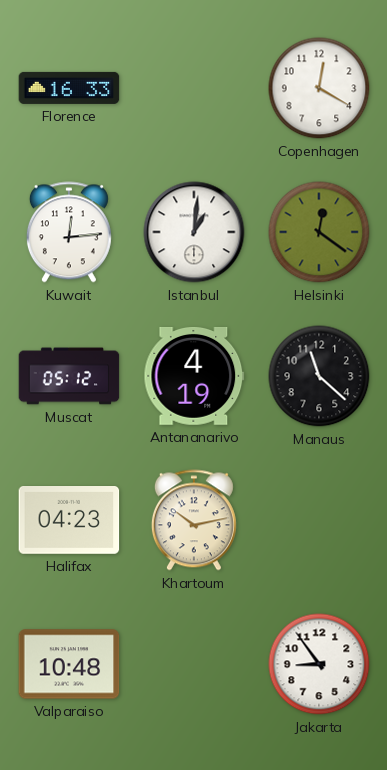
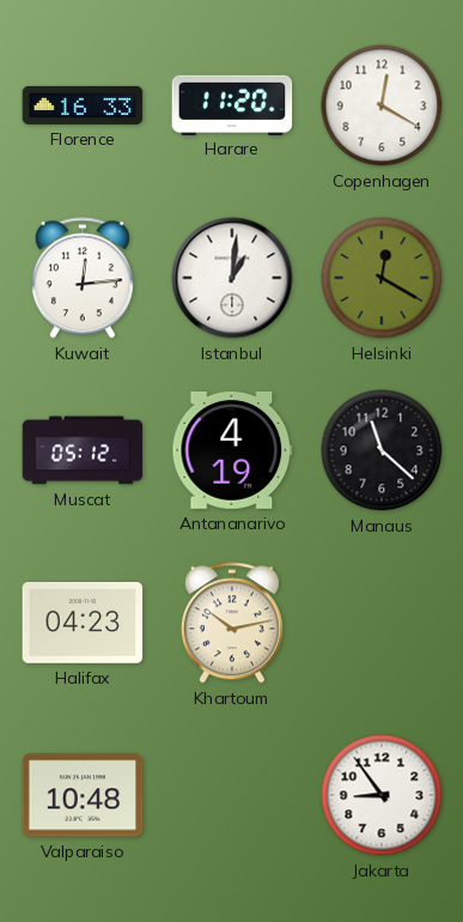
Harare: none -> 11:20
Helsinki: 12:21 -> 12:20
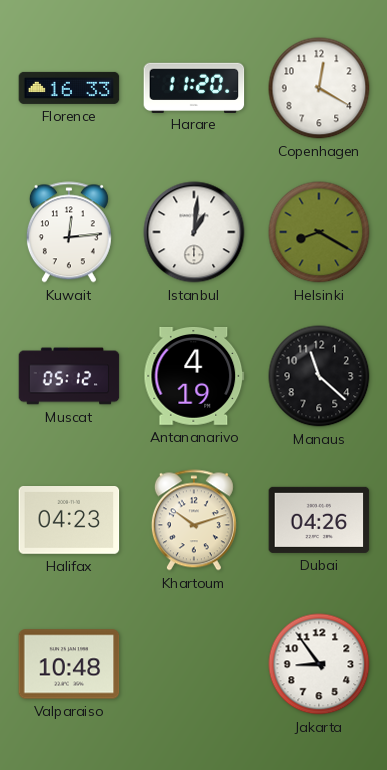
Helsinki: 12:20 -> 8:20
Khartoum: 10:13 -> 10:12
Dubai: none -> 04:26
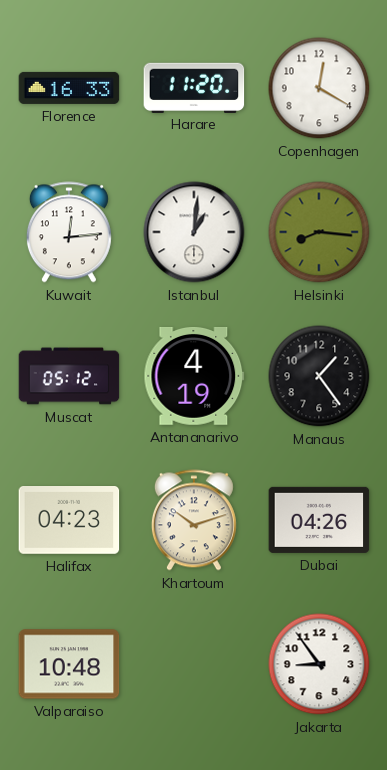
Helsinki: 8:20 -> 8:16
Manaus: 11:22 -> 1:24
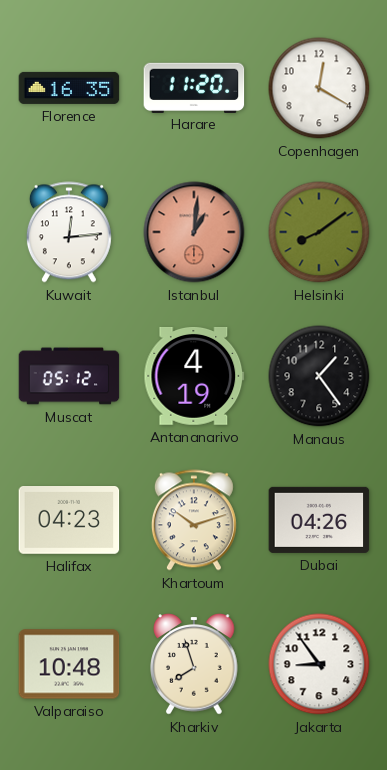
Florence: 16:33 -> 16:35
Istanbul dial: white -> salmon
Helsinki: 8:16 -> 8:09
Kharkiv: none -> 7:57
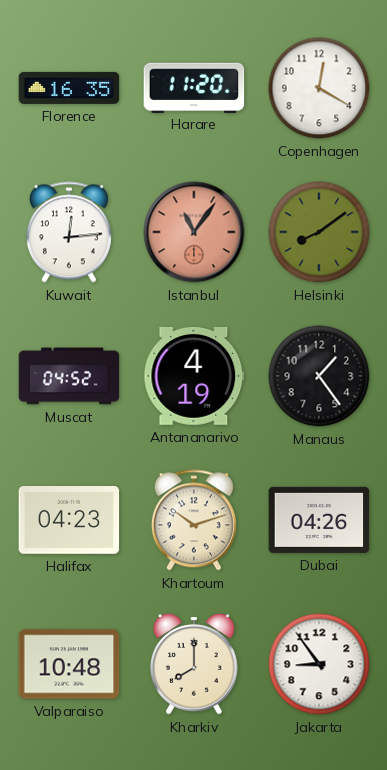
Istanbul: 1:01 -> 11:06
Muscat: 05:12 -> 04:52
Kharkiv: 7:57 -> 8:00
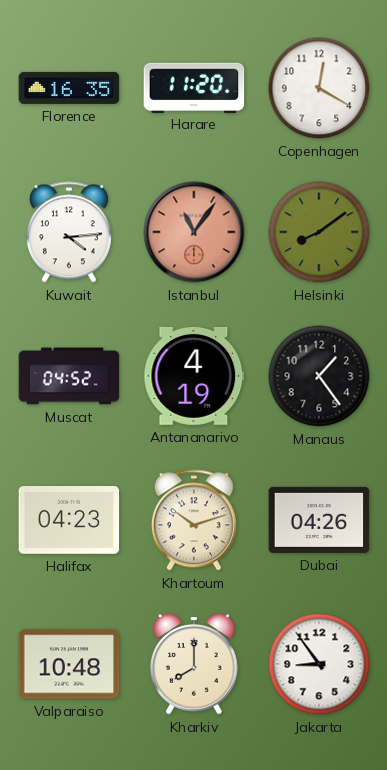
Kuwait: 12:14 -> 4:14
